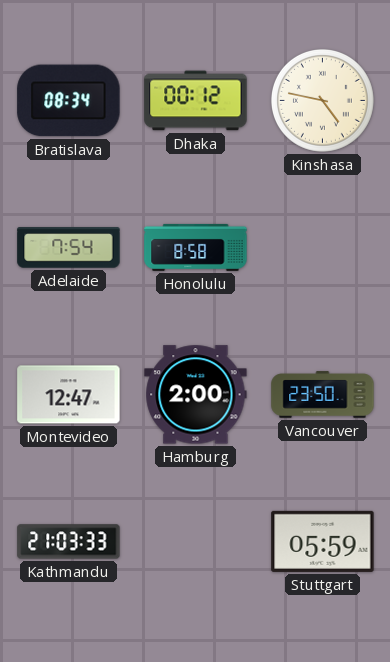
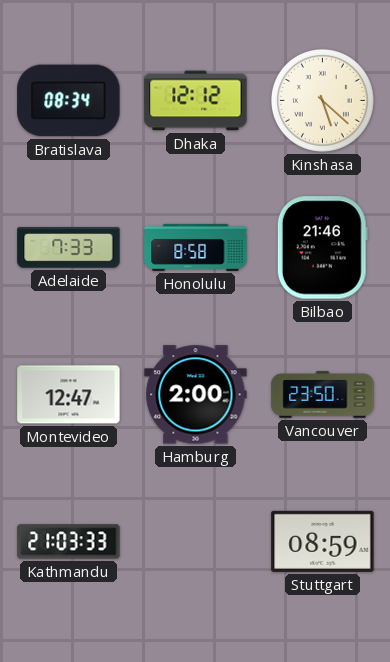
Dhaka: 00:12 -> 12:12
Kinshasa: 4:47 -> 5:22
Adelaide: 7:54 -> 7:33
Bilbao: none -> 21:46
Stuttgart: 05:59 -> 08:59
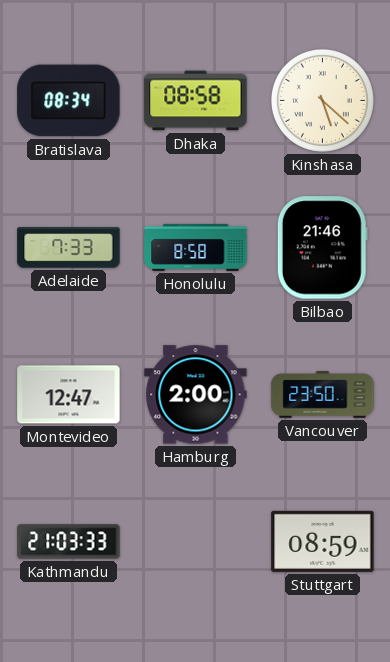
Dhaka: 12:12 -> 08:58
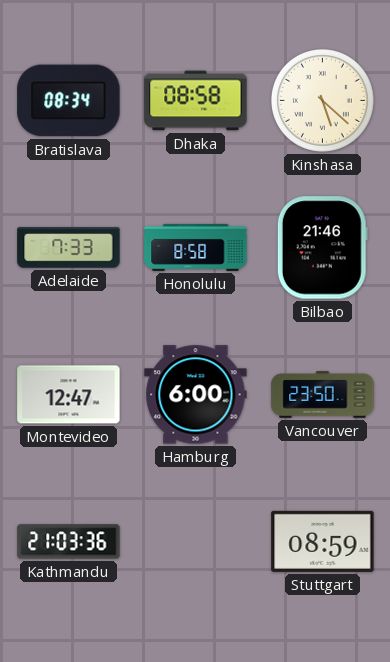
Hamburg: 2:00 -> 6:00
Kathmandu: 21:03:33 -> 21:03:36
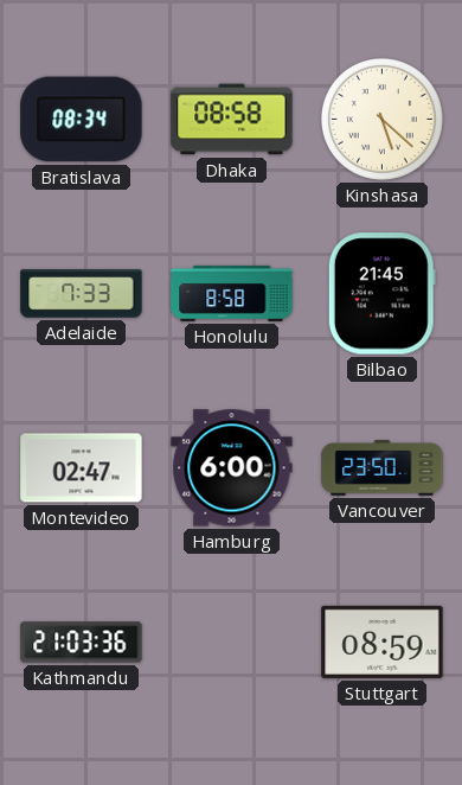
Bilbao: 21:46 -> 21:45
Montevideo: 12:47 -> 02:47
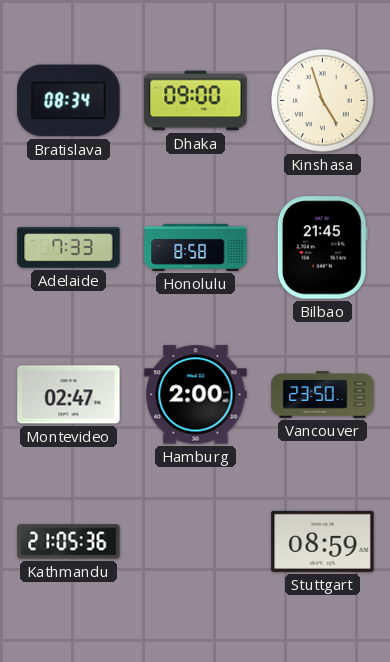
Dhaka: 08:58 -> 09:00
Kinshasa: 5:22 -> 4:57
Hamburg: 6:00 -> 2:00
Kathmandu: 21:03 -> 21:05
